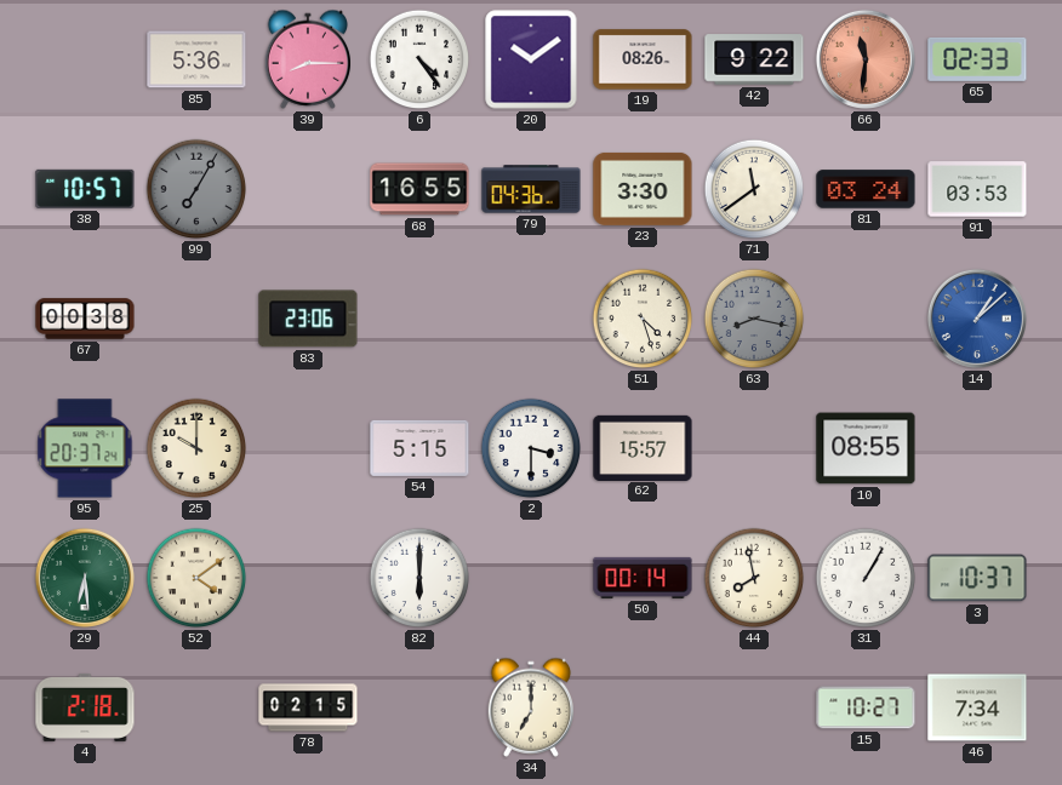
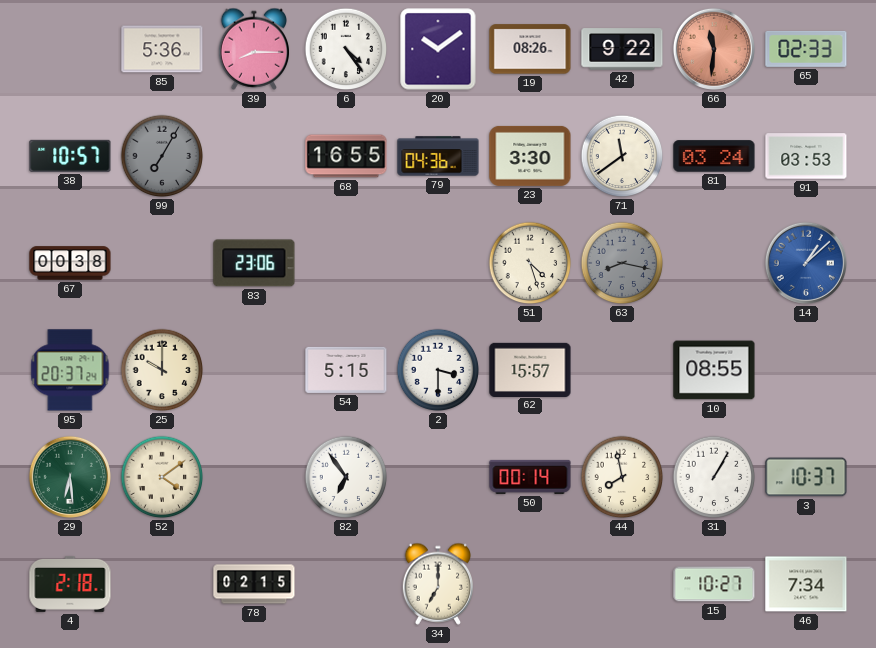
82: 6:00 -> 6:54
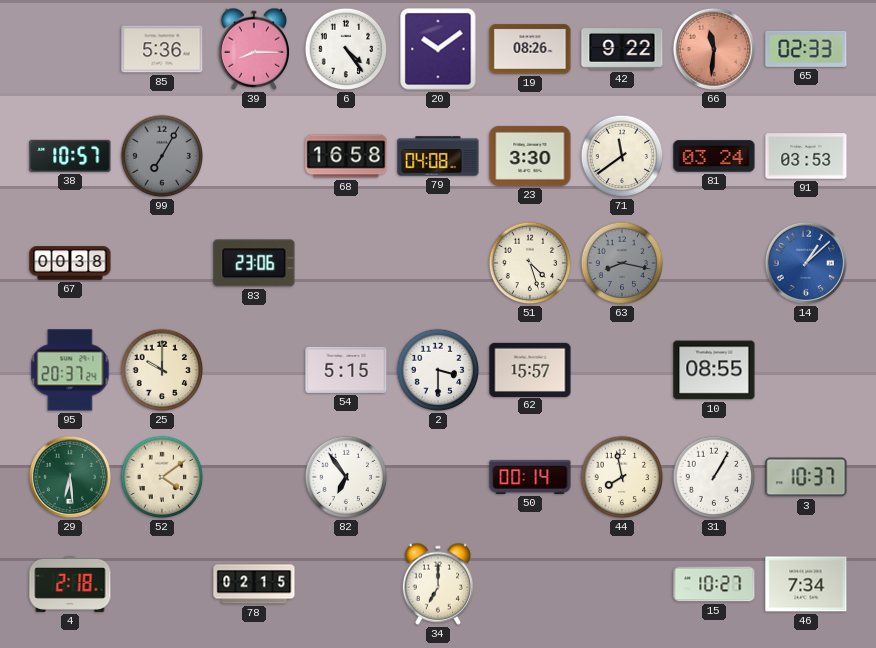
68: 16:55 -> 16:58
79: 04:36 -> 04:08
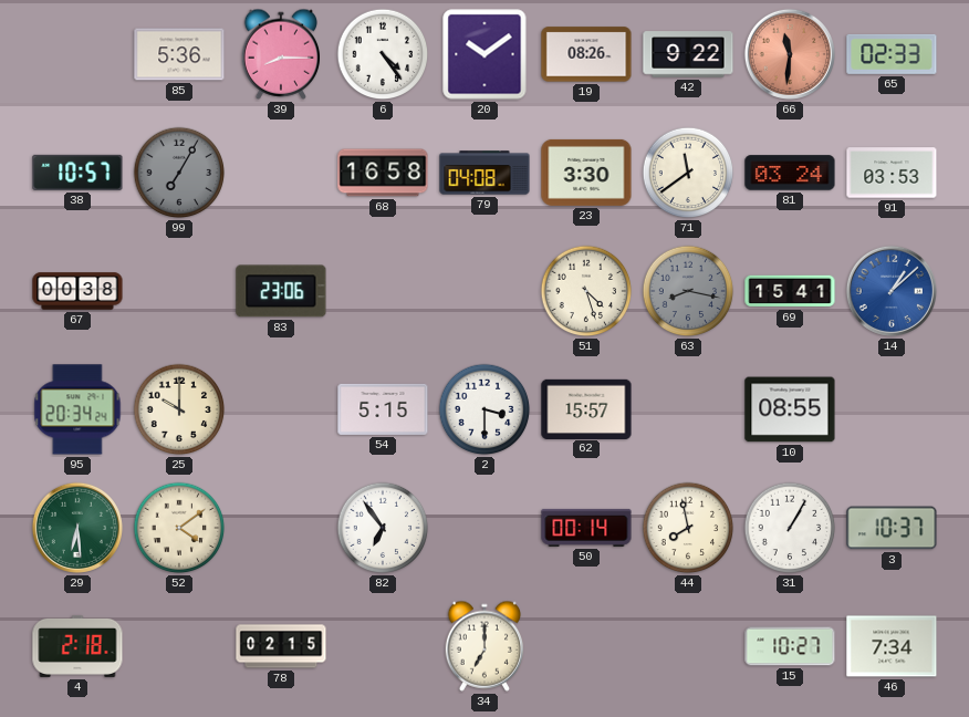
69: none -> 15:41
95: 20:37 -> 20:34
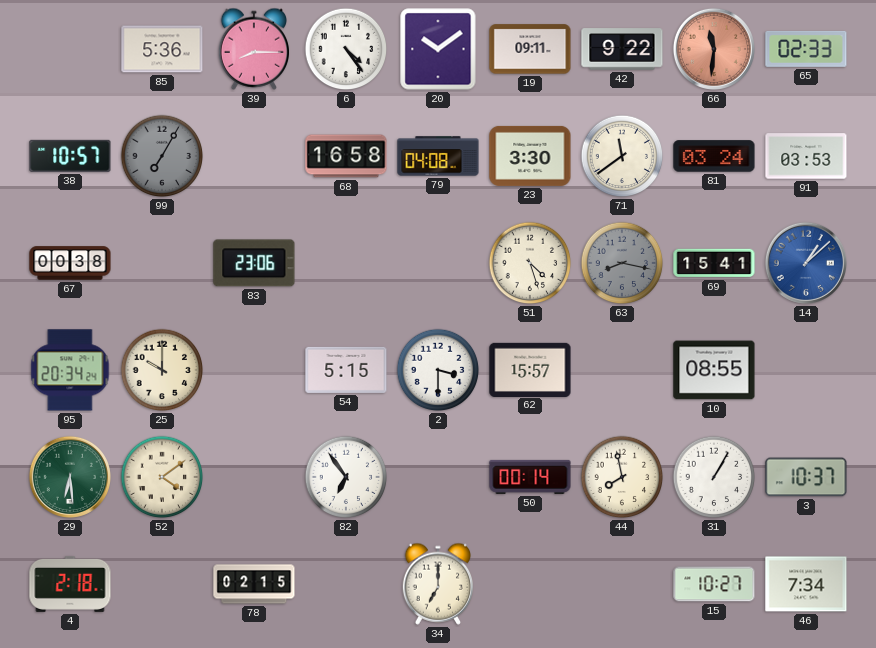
19: 08:26 -> 09:11
